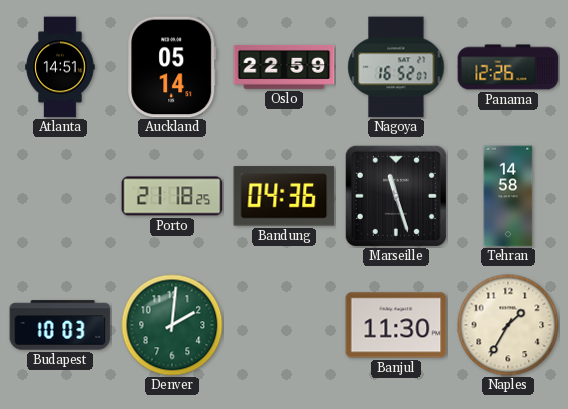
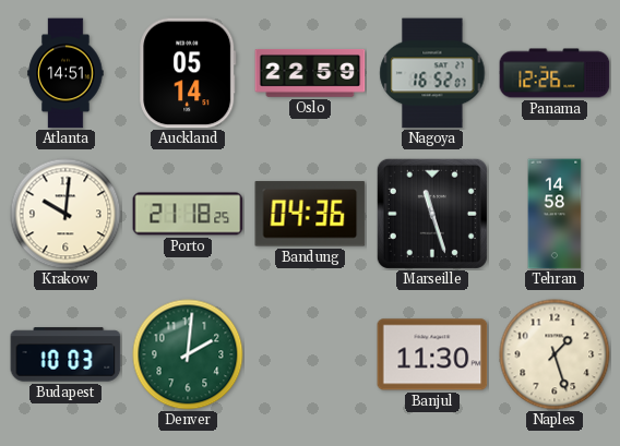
Krakow: none -> 10:01
Naples: 1:35 -> 1:27
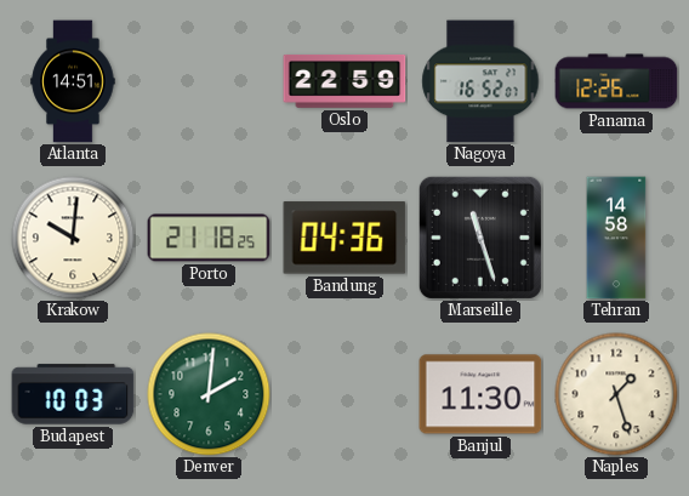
Auckland: 05:14 -> none
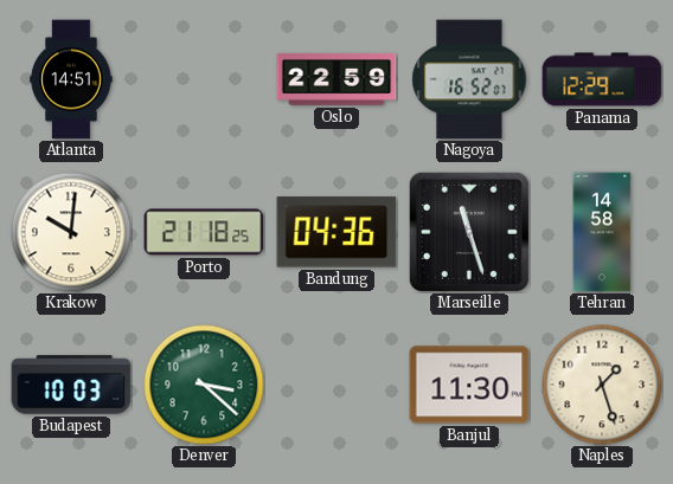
Panama: 12:26 -> 12:29
Denver: 2:01 -> 3:22
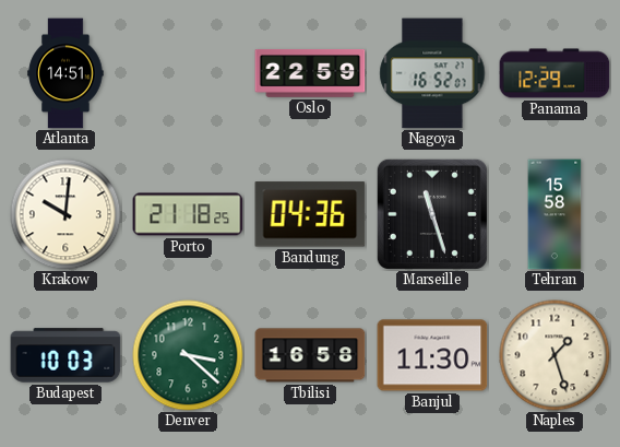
Tehran: 14:58 -> 15:58
Tbilisi: none -> 16:58
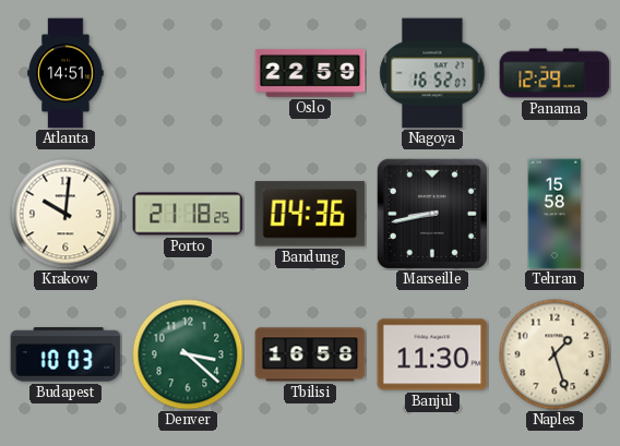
Marseille: 11:27 -> 8:43
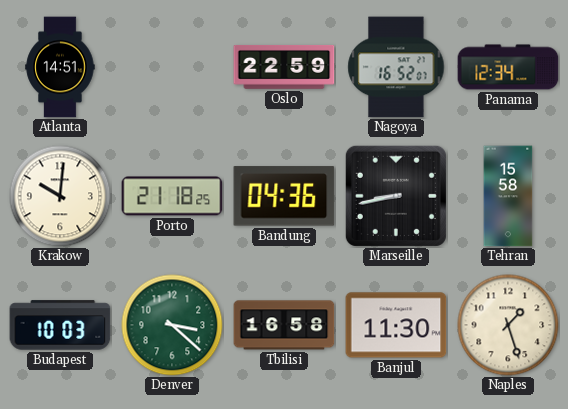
Panama: 12:29 -> 12:34
